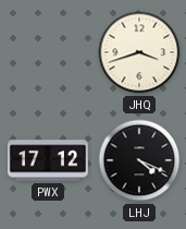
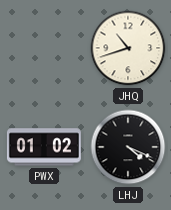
JHQ: 3:42 -> 10:42
PWX: 17:12 -> 01:02
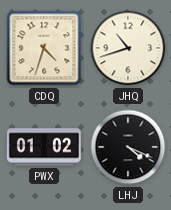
CDQ: none -> 4:33
